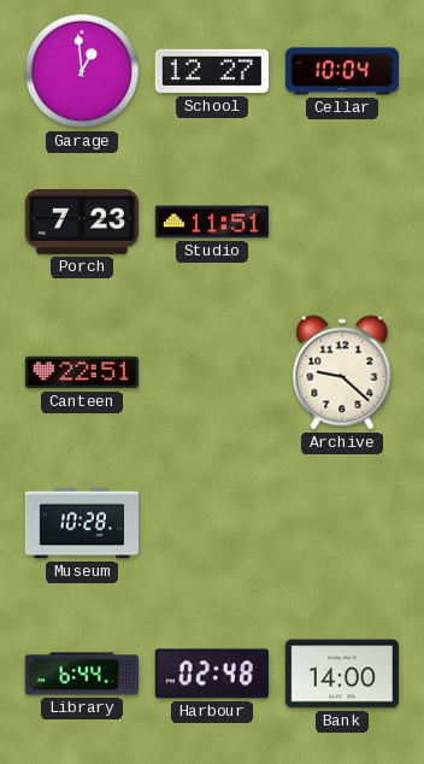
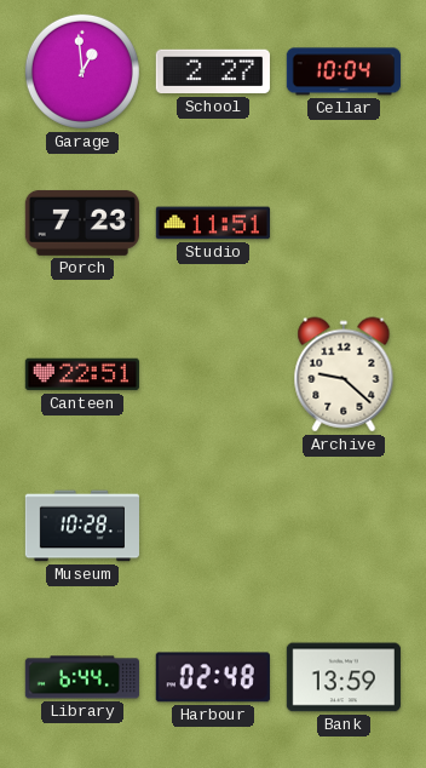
School: 12:27 -> 2:27
Bank: 14:00 -> 13:59
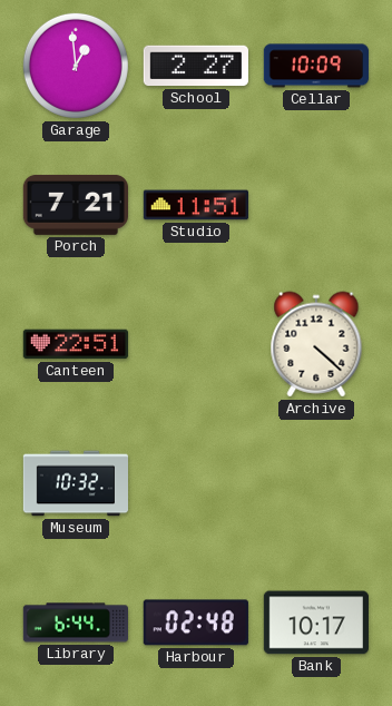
Cellar: 10:04 -> 10:09
Porch: 7:23 -> 7:21
Archive: 9:22 -> 4:22
Museum: 10:28 -> 10:32
Bank: 13:59 -> 10:17
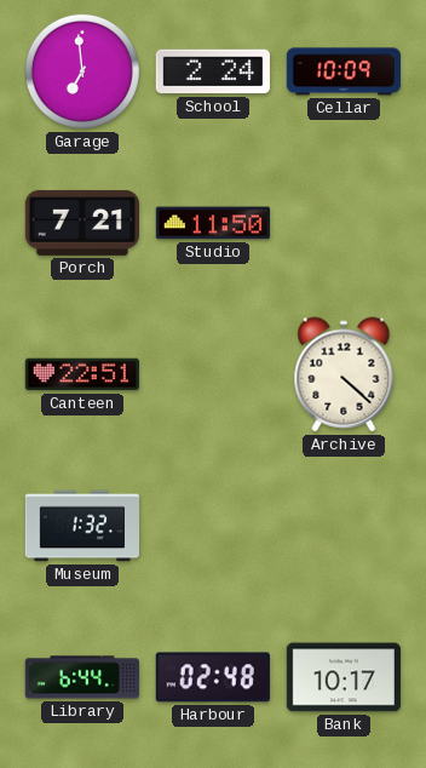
Garage: 12:59 -> 6:59
School: 2:27 -> 2:24
Studio: 11:51 -> 11:50
Museum: 10:32 -> 1:32
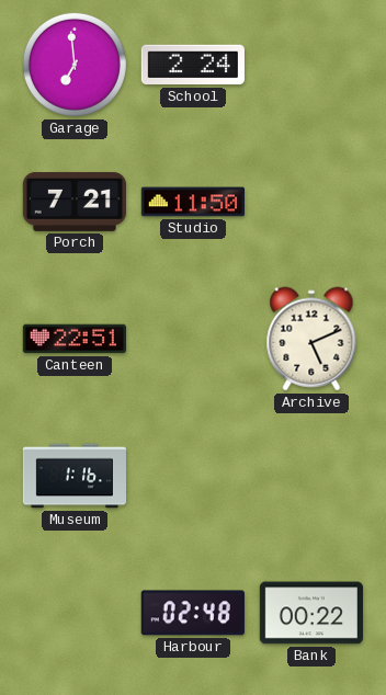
Cellar: 10:09 -> none
Archive: 4:22 -> 5:11
Museum: 1:32 -> 1:16
Library: 6:44 -> none
Bank: 10:17 -> 00:22
